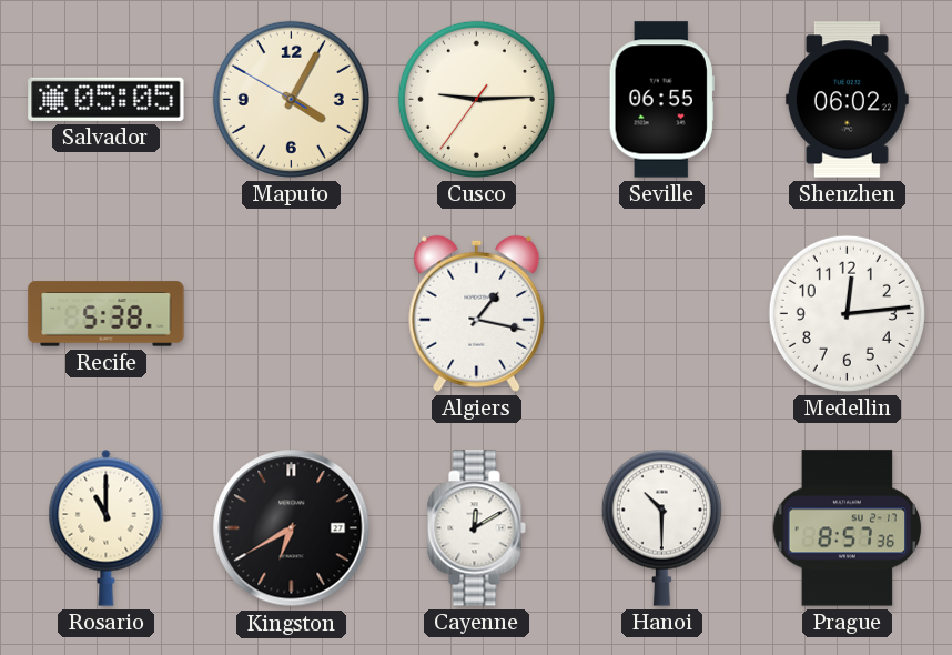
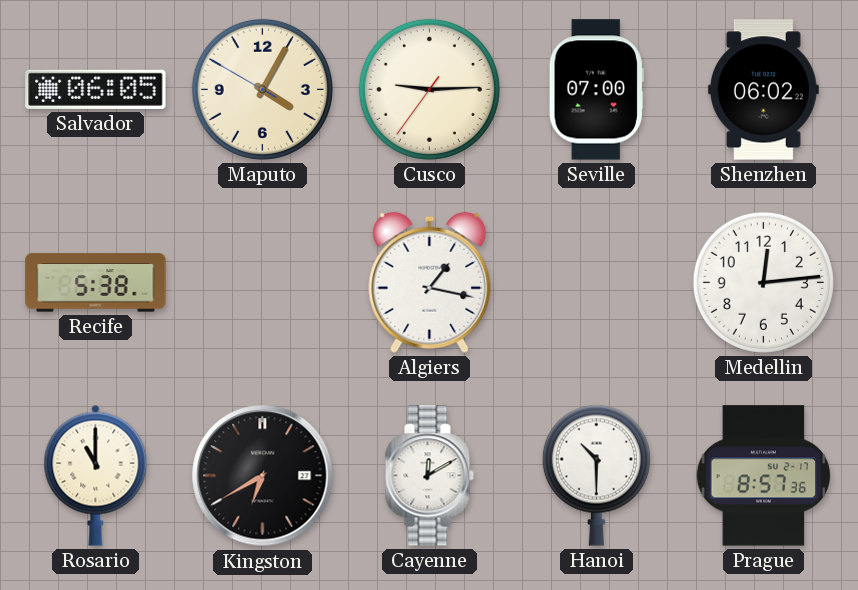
Salvador: 05:05 -> 06:05
Seville: 06:55 -> 07:00
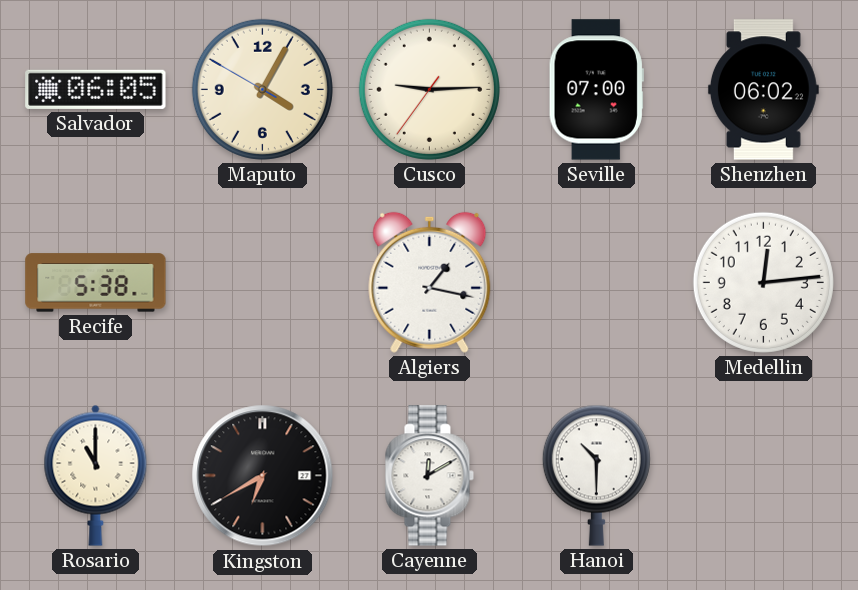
Prague: 8:57 -> none
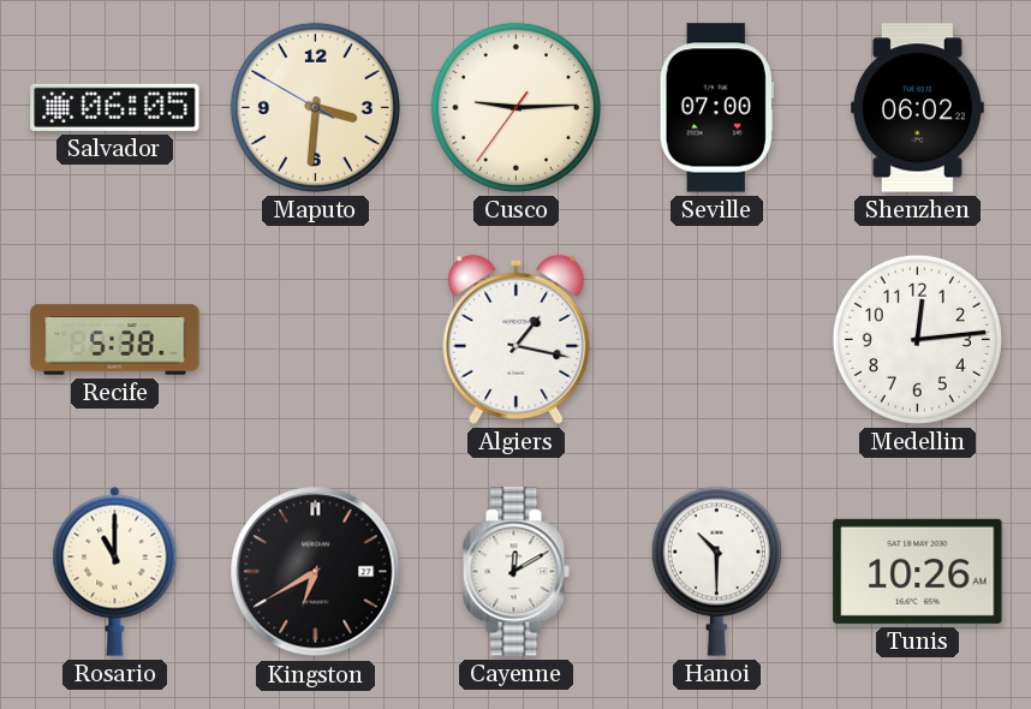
Maputo: 4:04 -> 3:30
Tunis: none -> 10:26
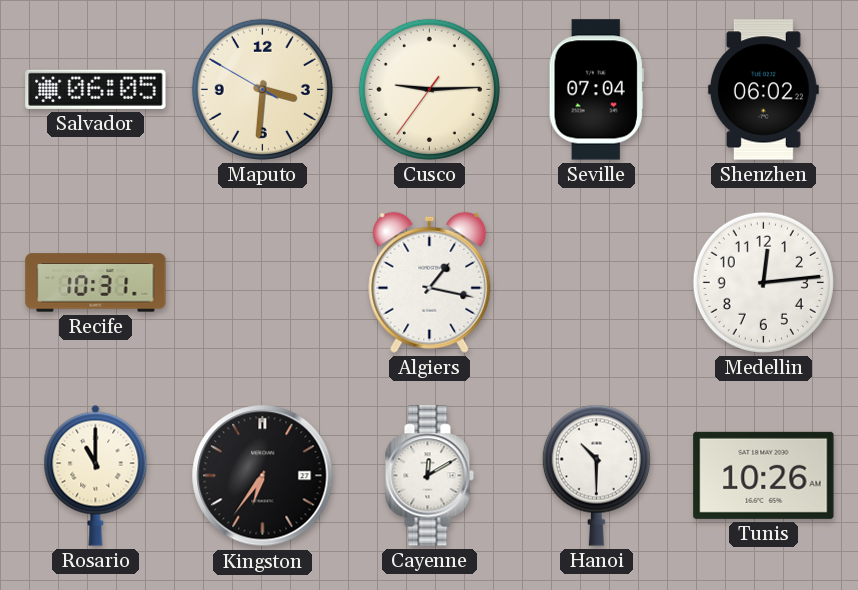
Seville: 07:00 -> 07:04
Recife: 5:38 -> 10:31
Kingston: 6:40 -> 6:36
